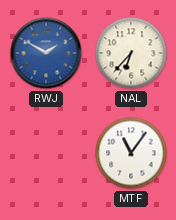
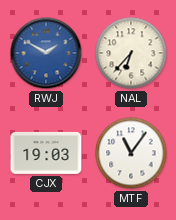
CJX: none -> 19:03
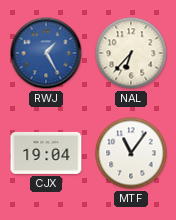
RWJ: 1:50 -> 1:25
CJX: 19:03 -> 19:04
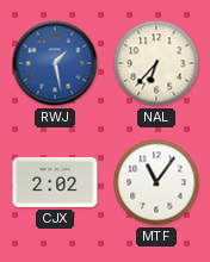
RWJ: 1:25 -> 1:28
CJX: 19:04 -> 2:02
